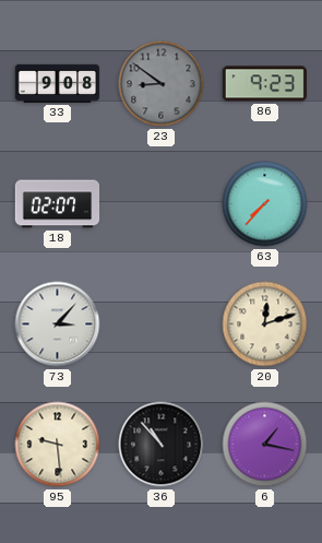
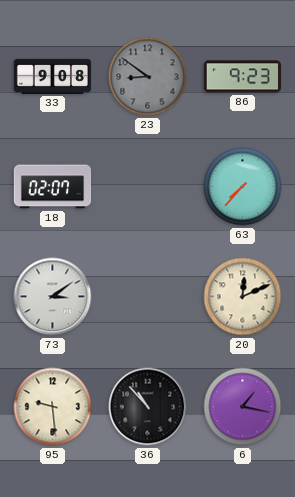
73: 3:07 -> 3:09
20: 12:12 -> 12:11
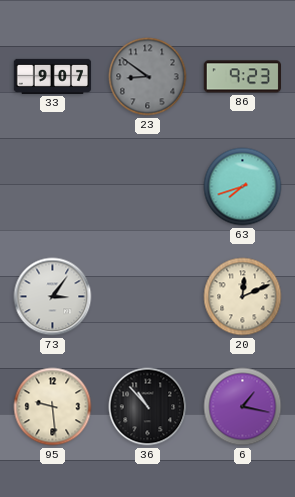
33: 9:08 -> 9:07
18: 02:07 -> none
63: 7:37 -> 7:42
73: 3:09 -> 3:06
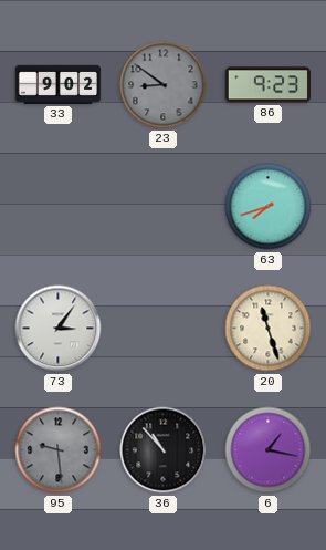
33: 9:07 -> 9:02
20: 12:11 -> 11:27
95 dial: cream -> grey
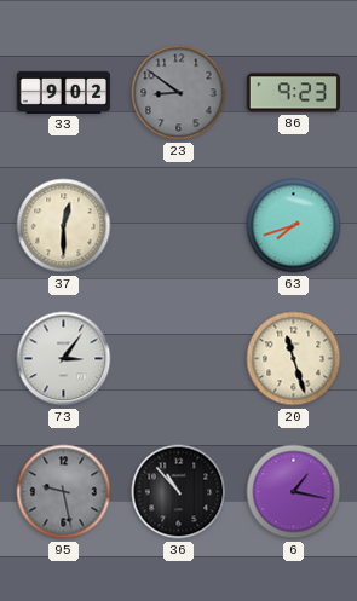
37: none -> 12:30
95: 9:29 -> 9:28
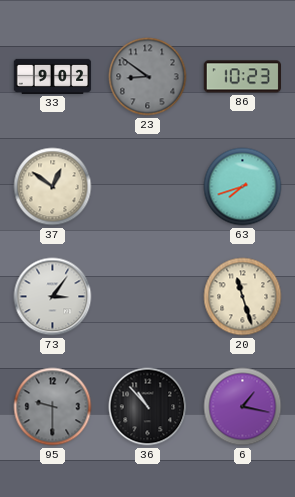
86: 9:23 -> 10:23
37: 12:30 -> 12:51
95: 9:28 -> 9:30
